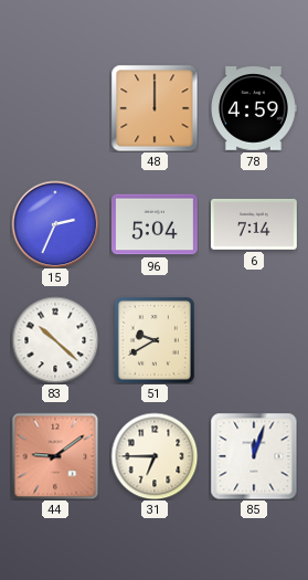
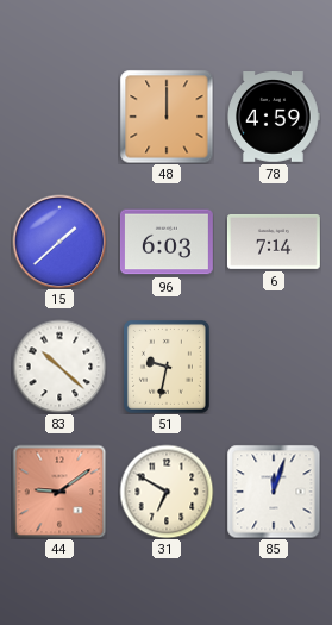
15: 2:34 -> 1:38
96: 5:04 -> 6:03
51: 9:40 -> 9:32
31: 6:45 -> 6:50
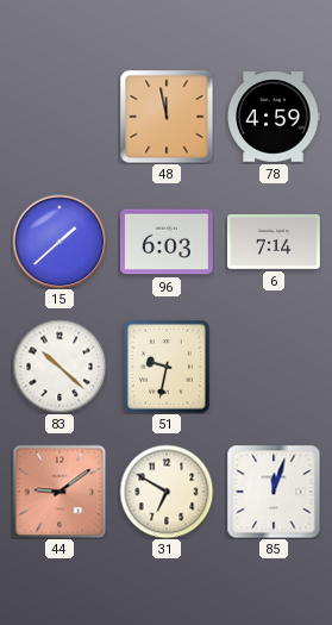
48: 12:00 -> 11:58
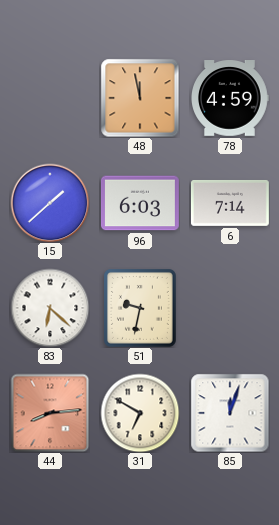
83: 10:22 -> 6:22
44: 9:09 -> 8:14
